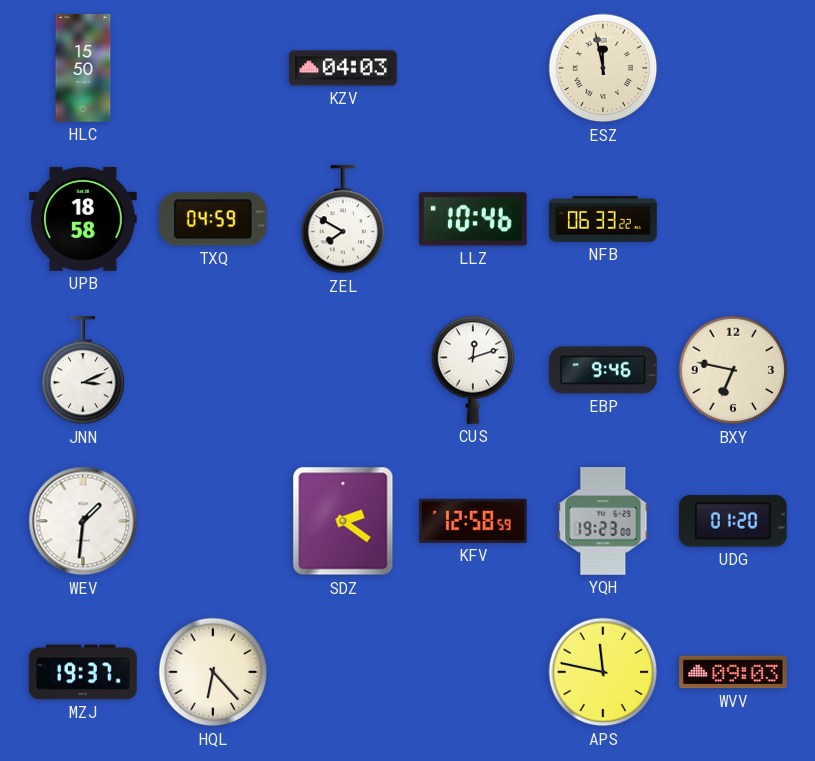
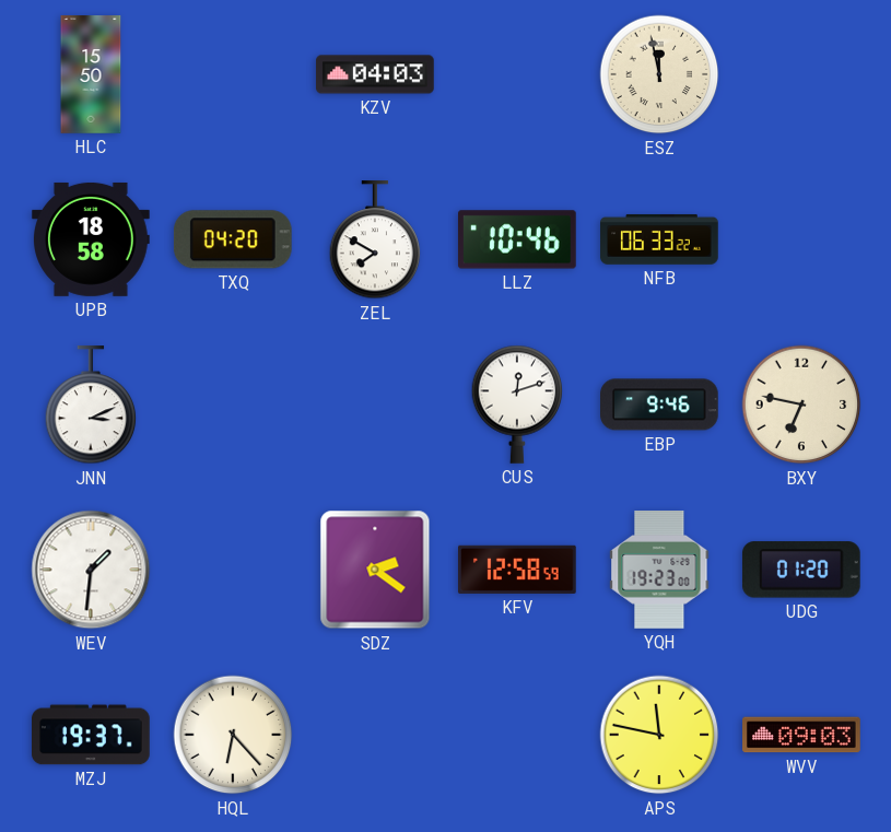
TXQ: 04:59 -> 04:20
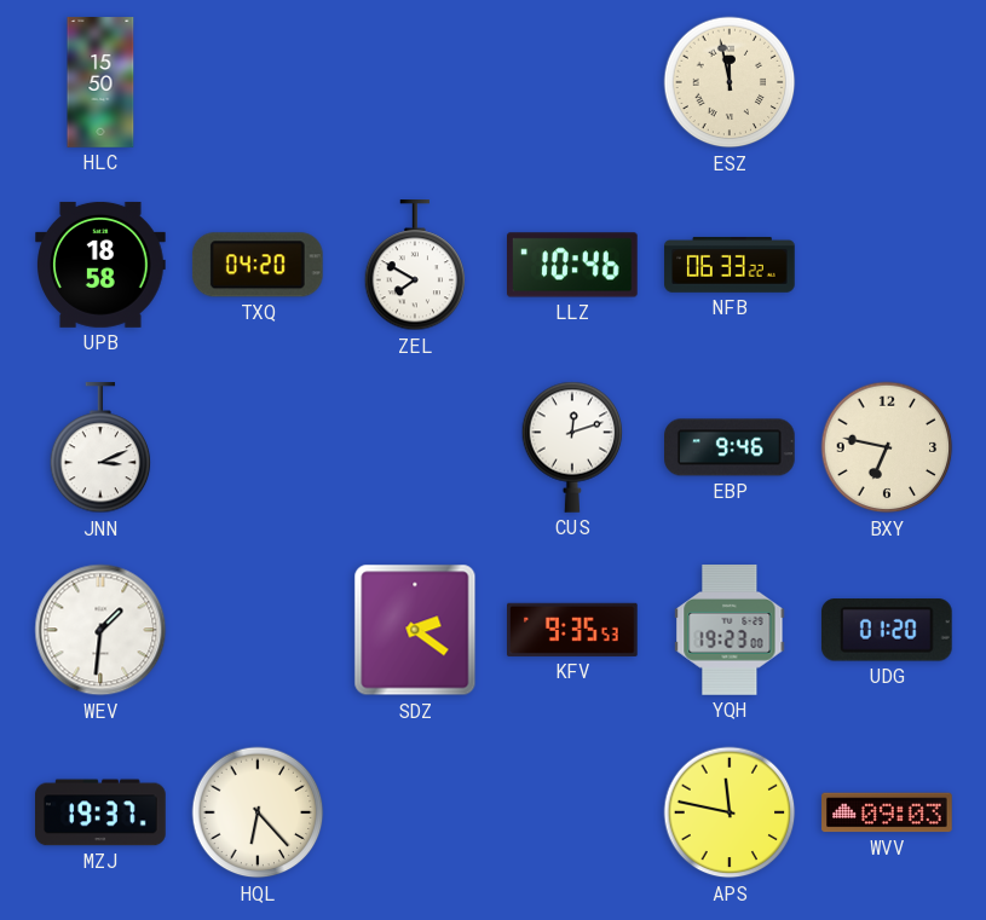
KZV: 04:03 -> none
KFV: 12:58 -> 9:35
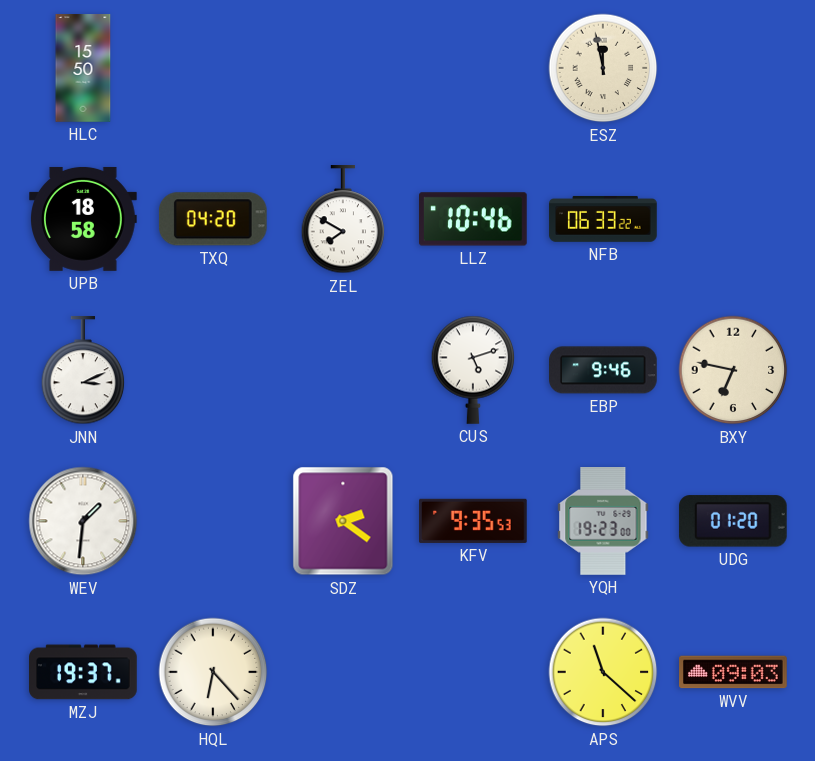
CUS: 12:12 -> 5:12
APS: 11:47 -> 11:22
